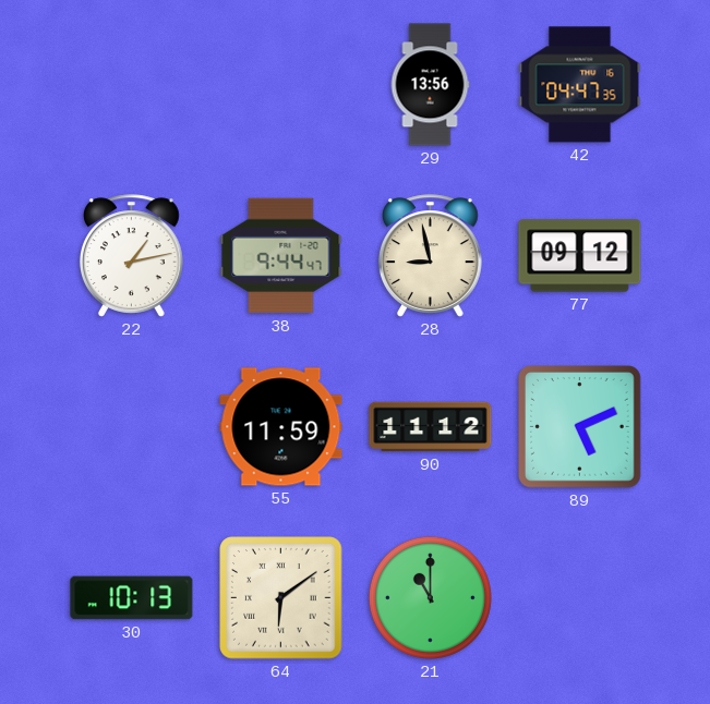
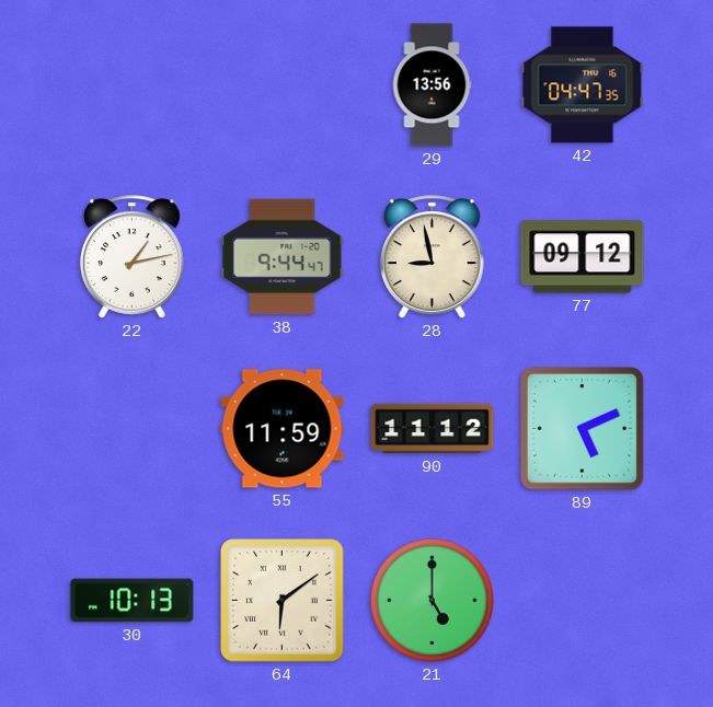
21: 11:00 -> 5:00
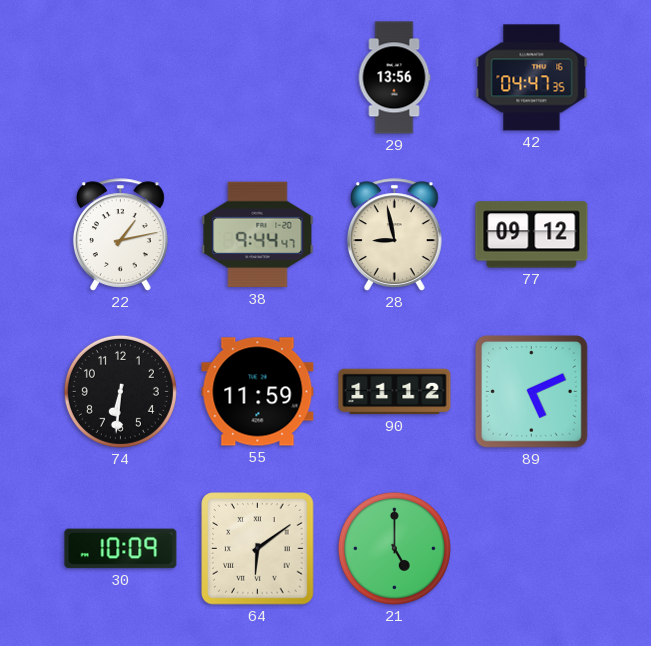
74: none -> 6:31
30: 10:13 -> 10:09
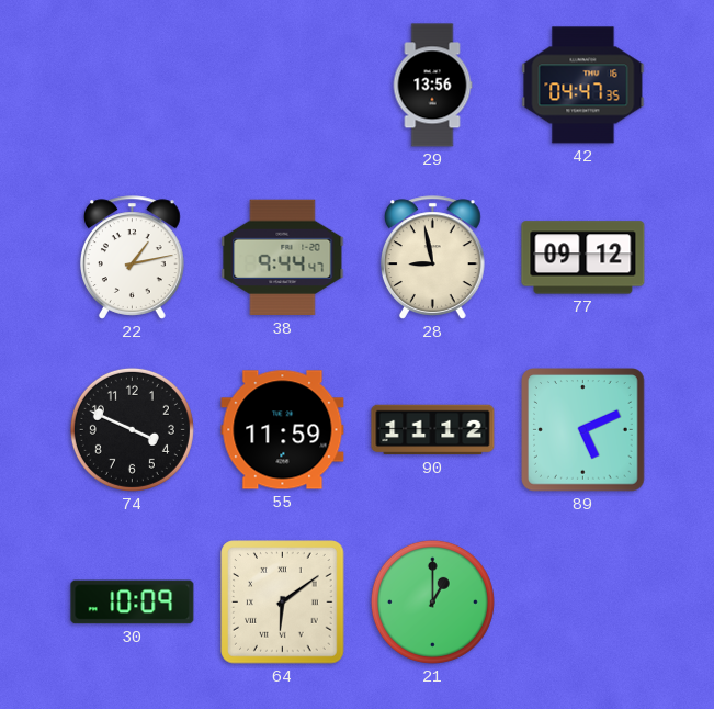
74: 6:31 -> 3:49
21: 5:00 -> 1:00
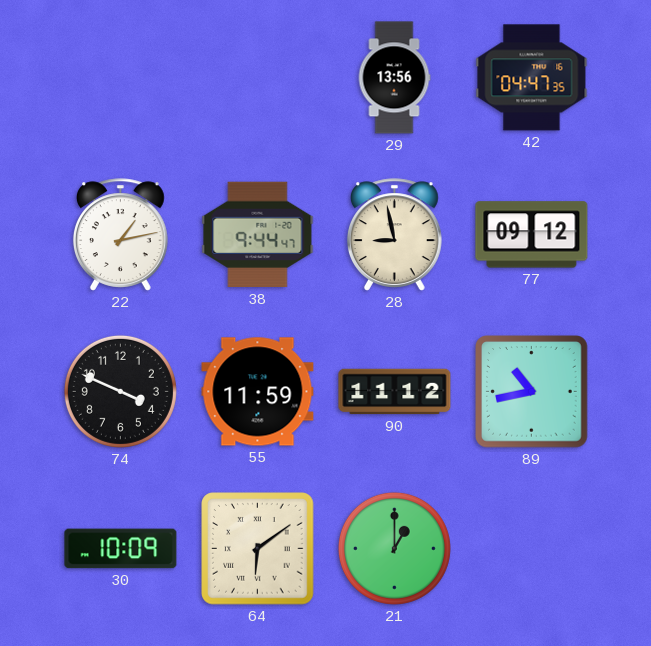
89: 5:11 -> 10:43
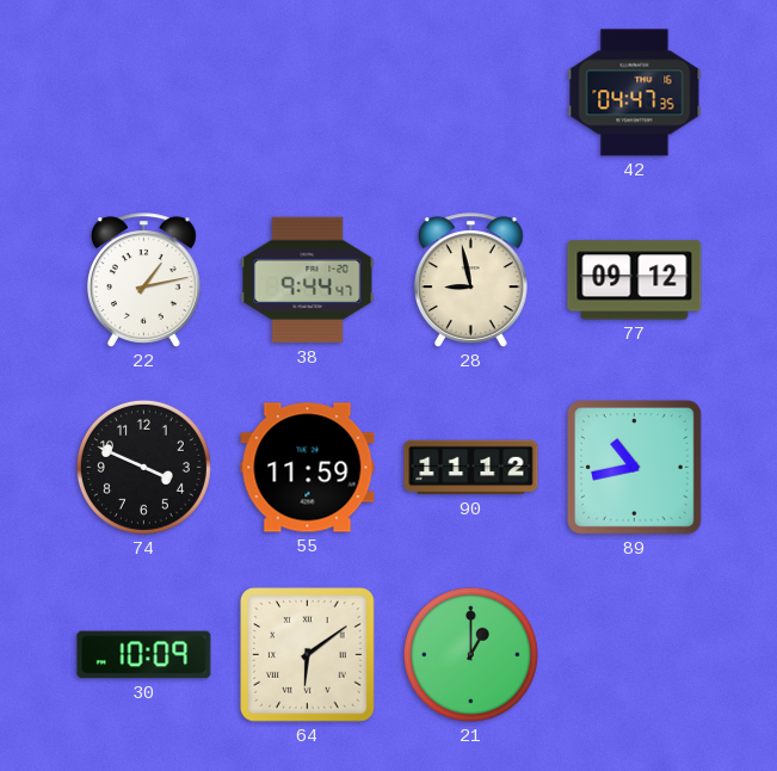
29: 13:56 -> none
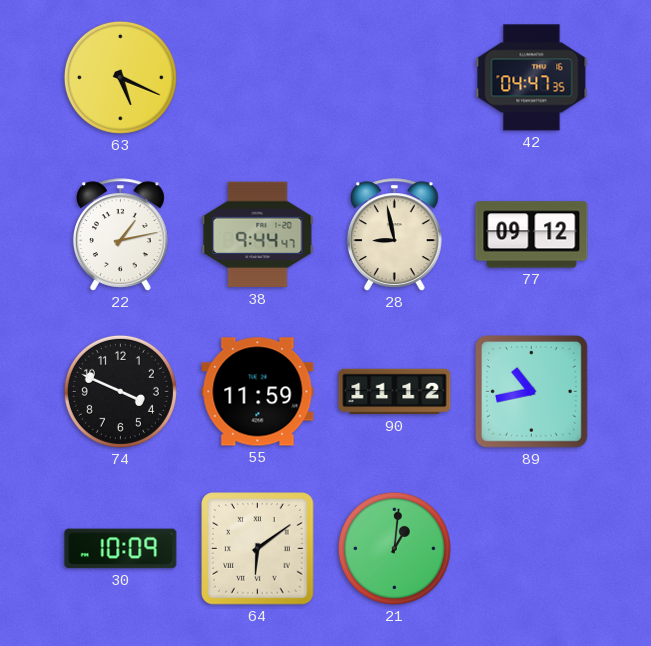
63: none -> 5:19
21: 1:00 -> 1:01
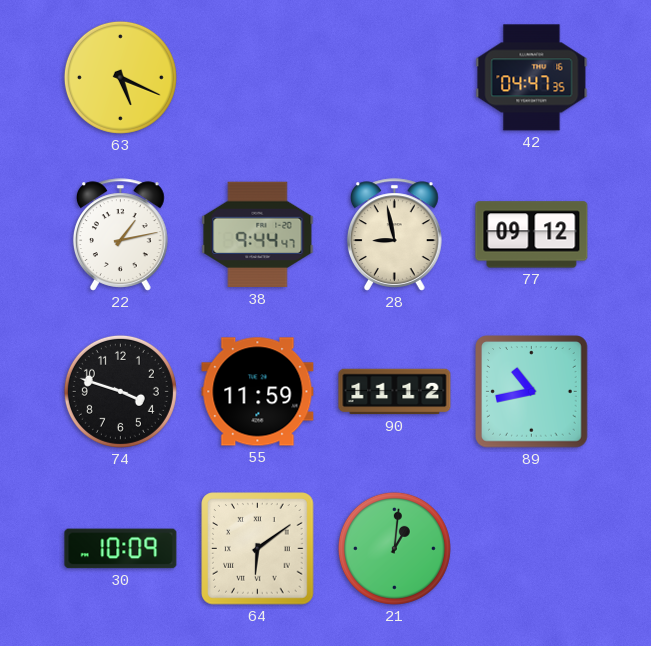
74: 3:49 -> 3:48
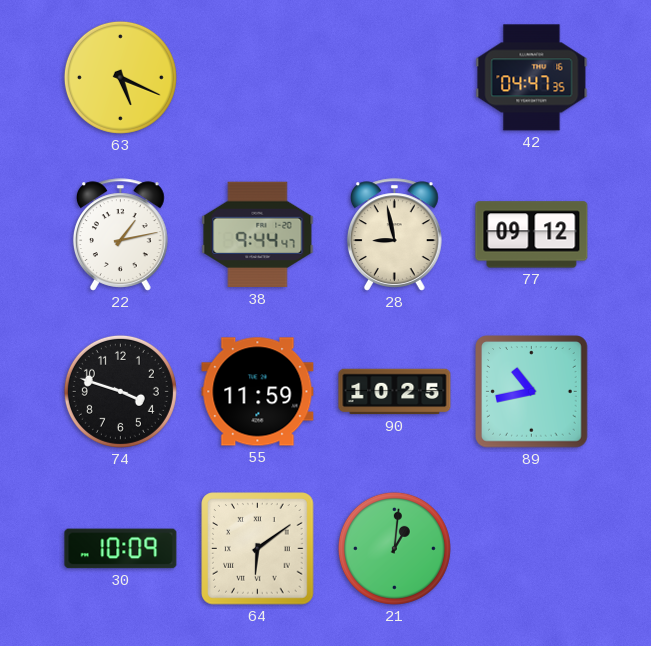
90: 11:12 -> 10:25
